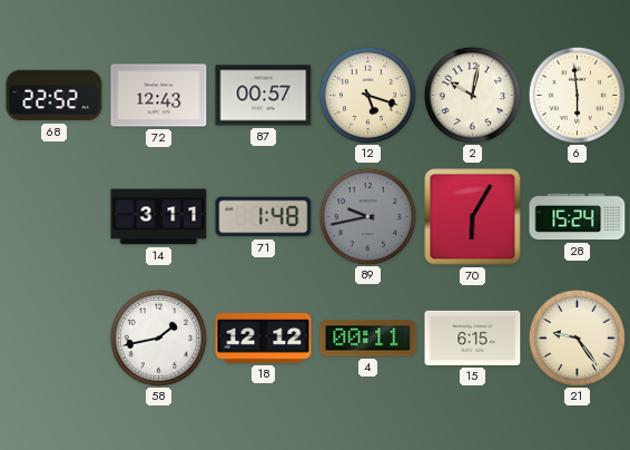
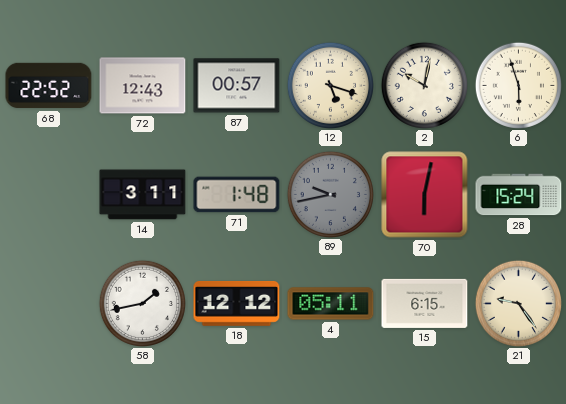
6: 5:59 -> 5:57
70: 6:05 -> 6:02
4: 00:11 -> 05:11
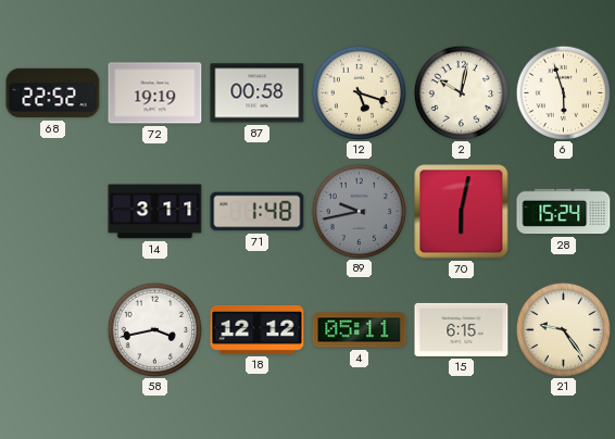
72: 12:43 -> 19:19
87: 00:57 -> 00:58
58: 1:43 -> 3:43
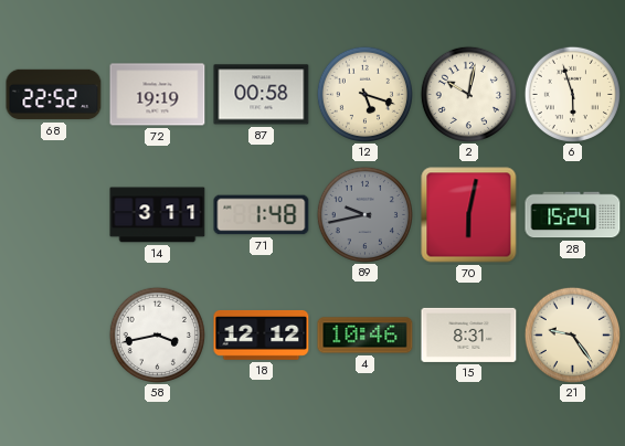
4: 05:11 -> 10:46
15: 6:15 -> 8:31
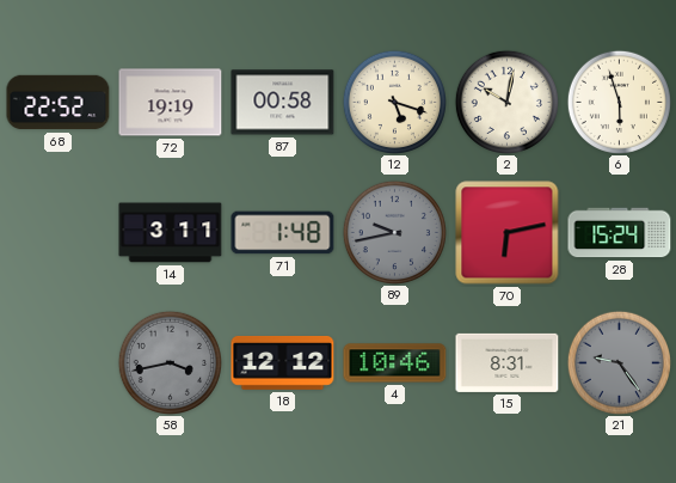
70: 6:02 -> 6:13
58 dial: white -> grey
21 dial: cream -> grey
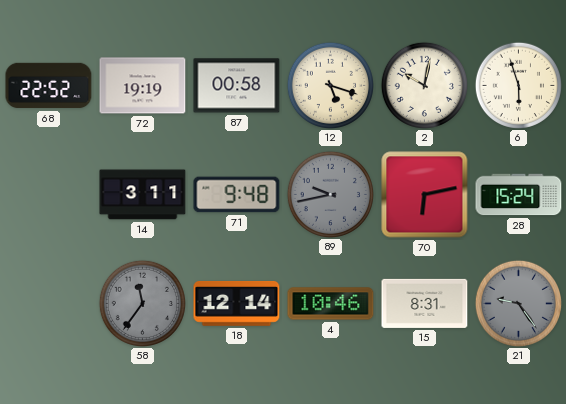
71: 1:48 -> 9:48
58: 3:43 -> 11:36
18: 12:12 -> 12:14
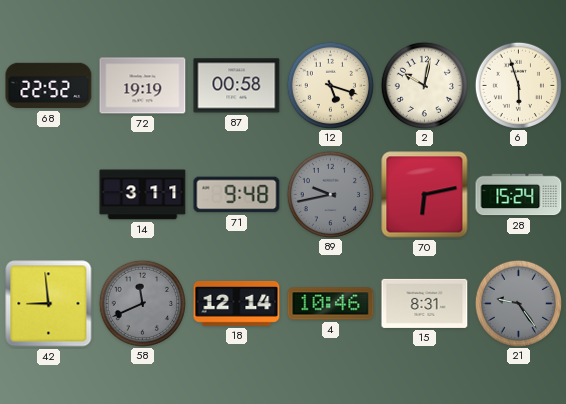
42: none -> 8:59
58: 11:36 -> 11:41
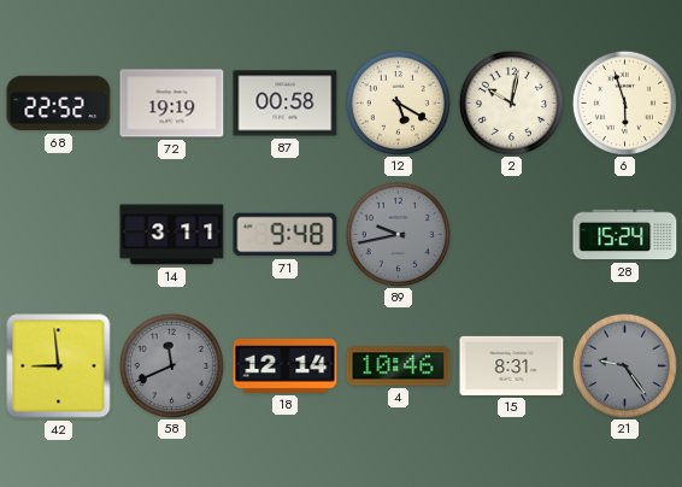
12: 5:18 -> 5:20
70: 6:13 -> none
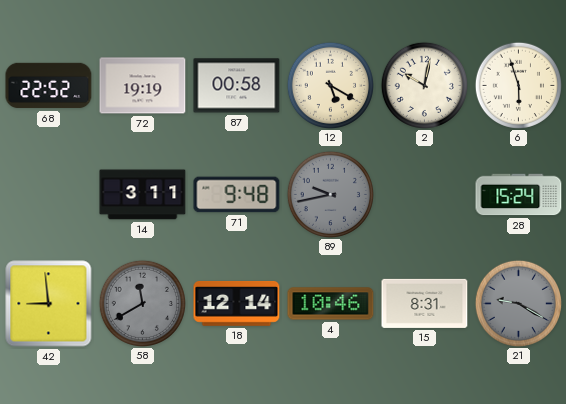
58: 11:41 -> 11:40
21: 9:24 -> 9:20
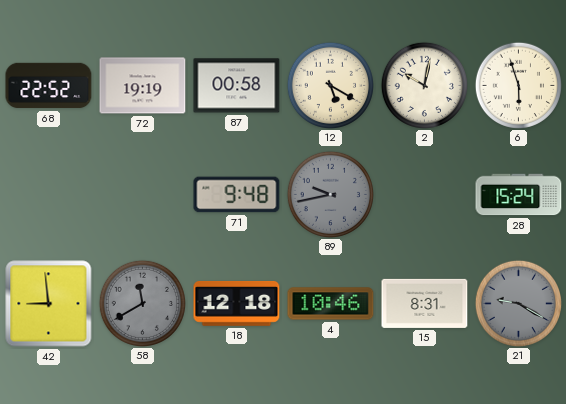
14: 3:11 -> none
18: 12:14 -> 12:18
